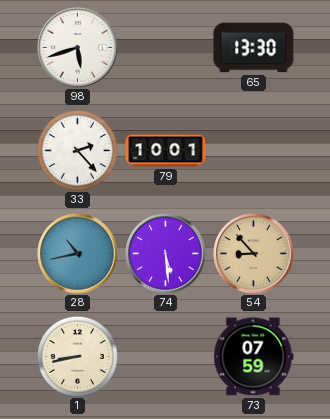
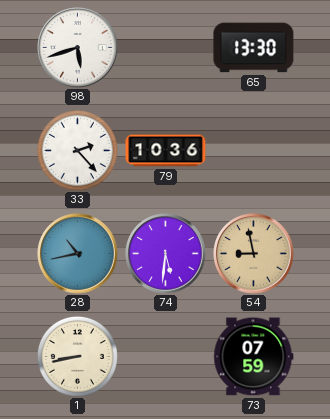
79: 10:01 -> 10:36
74: 5:29 -> 5:31
54: 8:53 -> 8:58
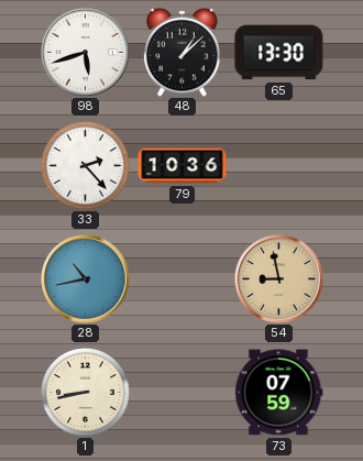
48: none -> 1:08
74: 5:31 -> none
